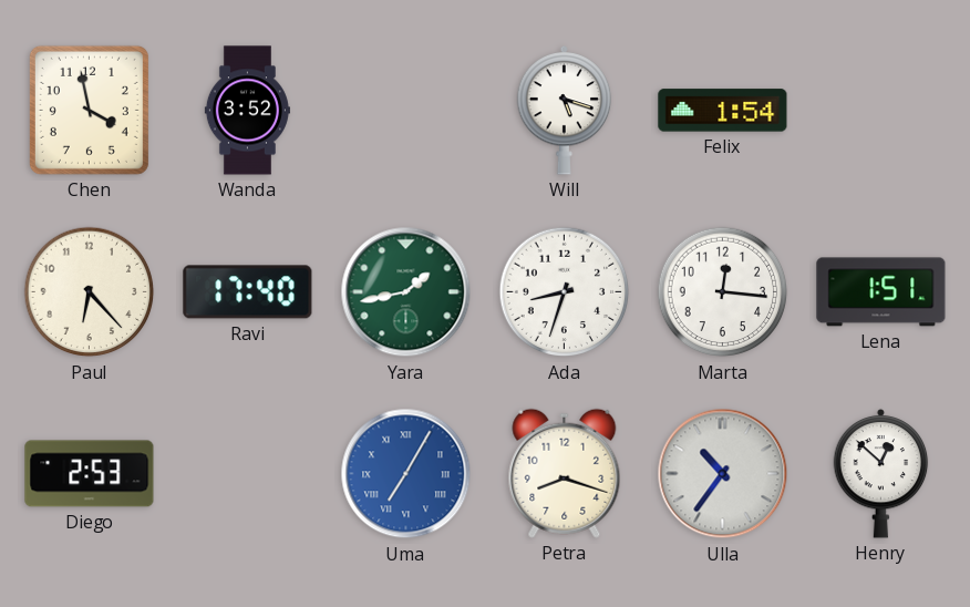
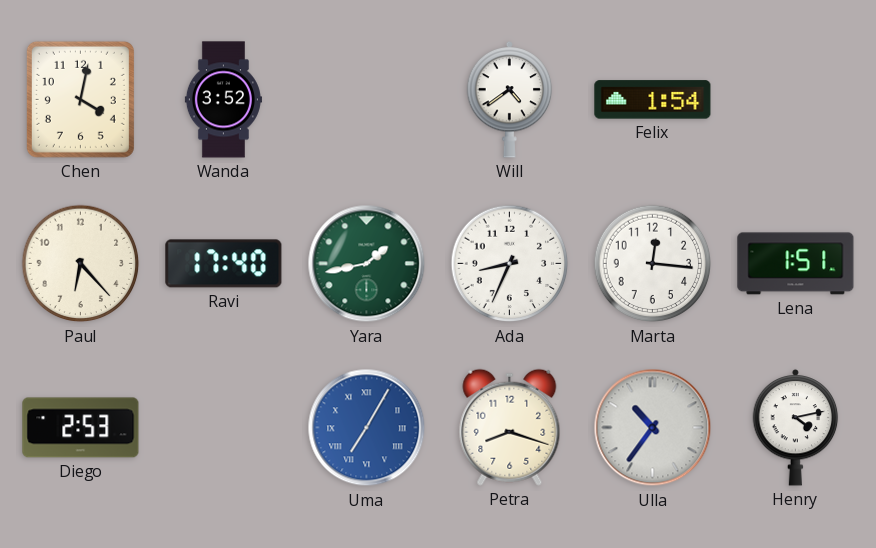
Chen: 3:58 -> 4:02
Will: 5:18 -> 4:39
Ada: 8:33 -> 8:34
Henry: 12:52 -> 4:13
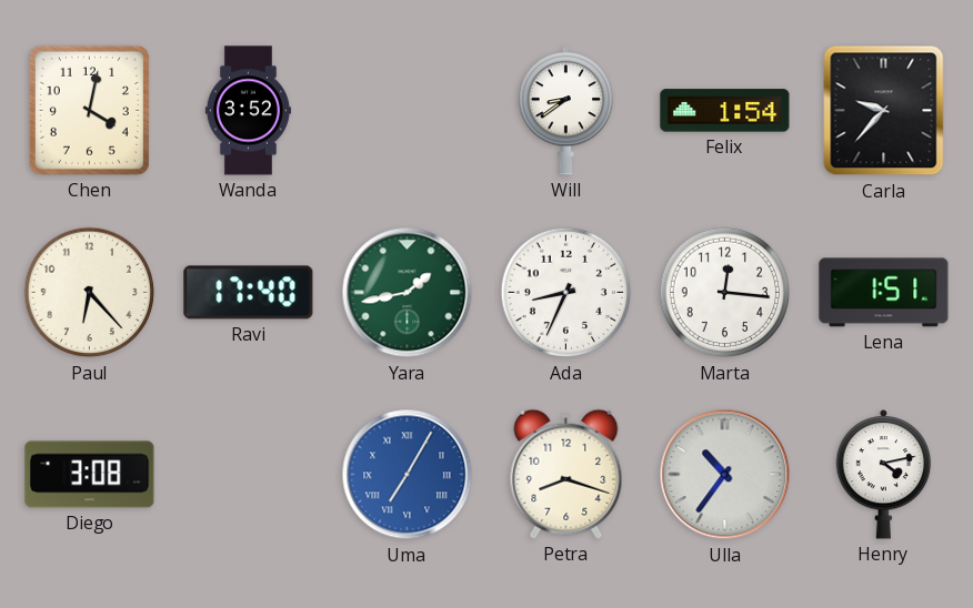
Will: 4:39 -> 8:39
Carla: none -> 9:37
Diego: 2:53 -> 3:08
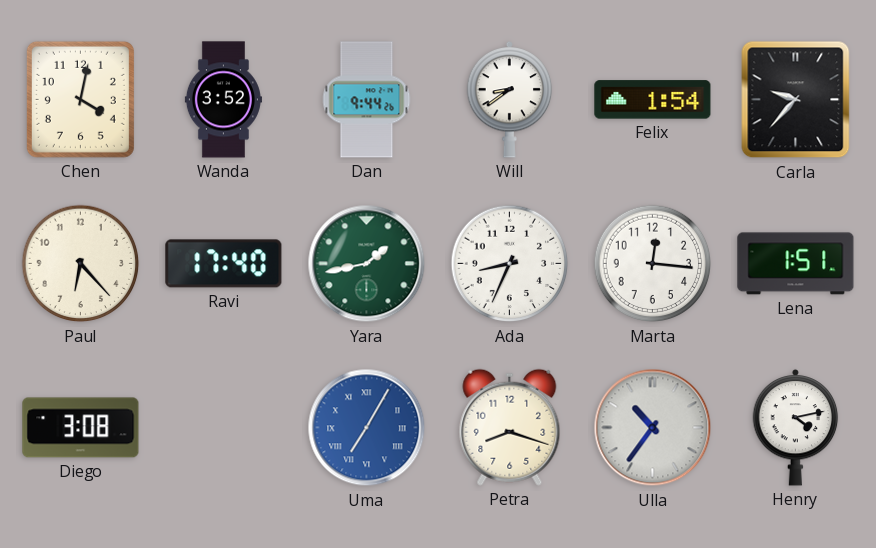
Dan: none -> 9:44
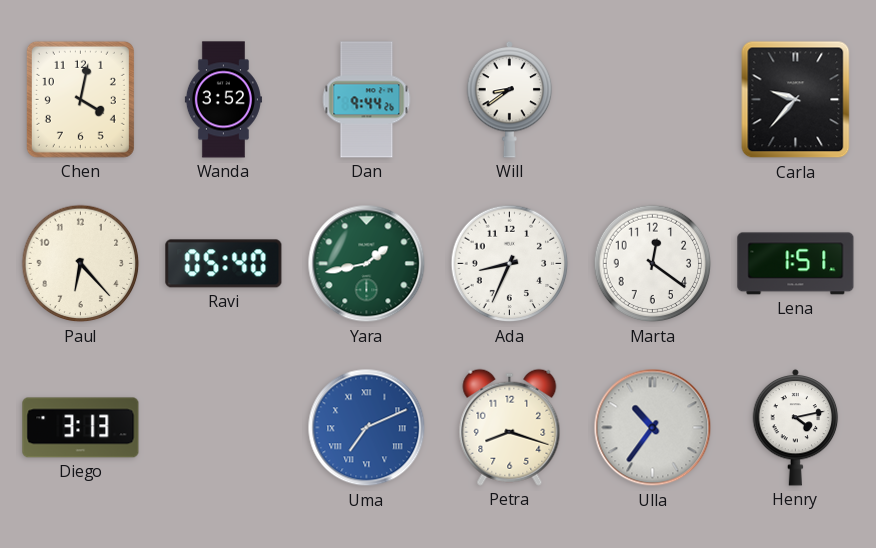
Felix: 1:54 -> none
Ravi: 17:40 -> 05:40
Marta: 12:16 -> 12:21
Diego: 3:08 -> 3:13
Uma: 7:05 -> 7:11
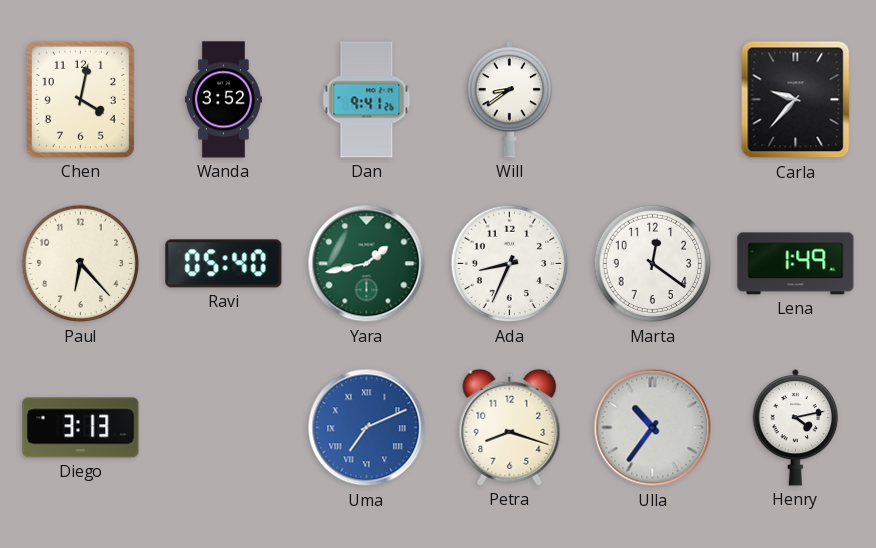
Dan: 9:44 -> 9:41
Lena: 1:51 -> 1:49
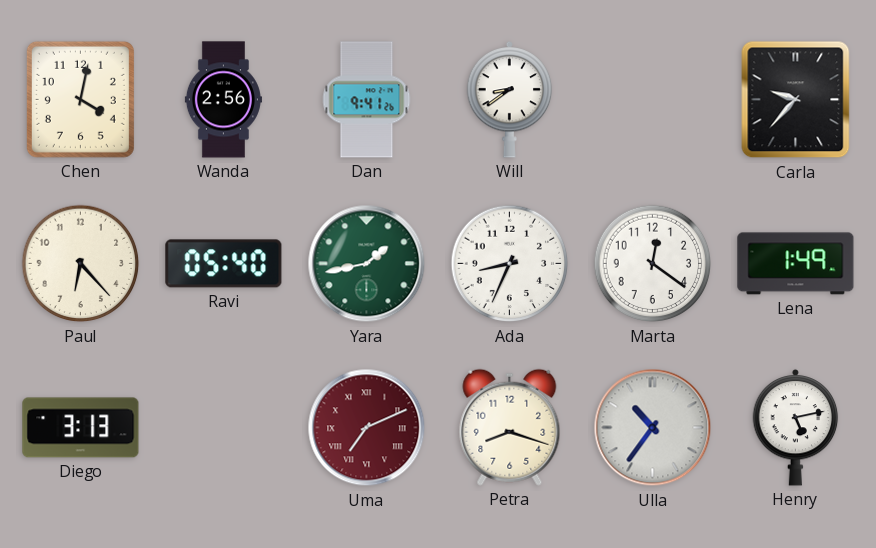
Wanda: 3:52 -> 2:56
Uma dial: blue -> burgundy
Henry: 4:13 -> 5:13
